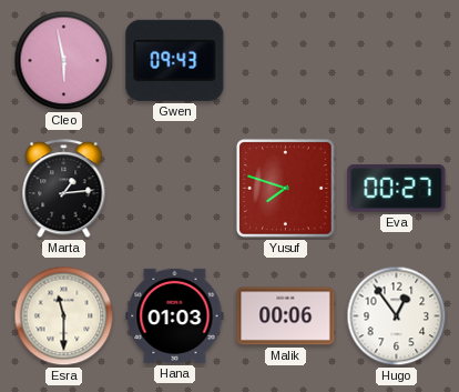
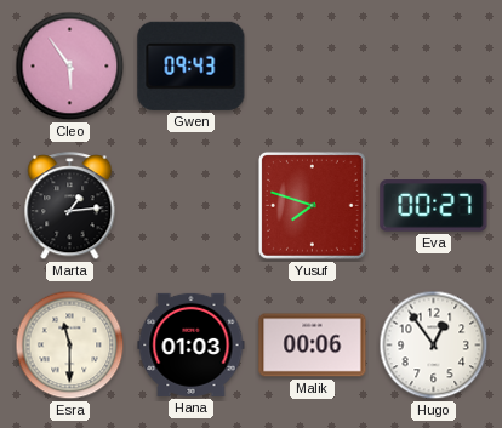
Cleo: 5:58 -> 5:54
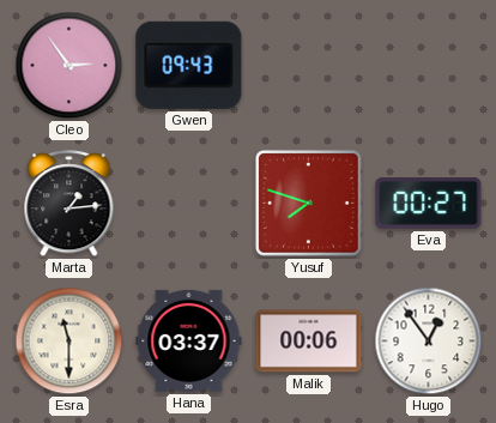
Cleo: 5:54 -> 2:54
Hana: 01:03 -> 03:37
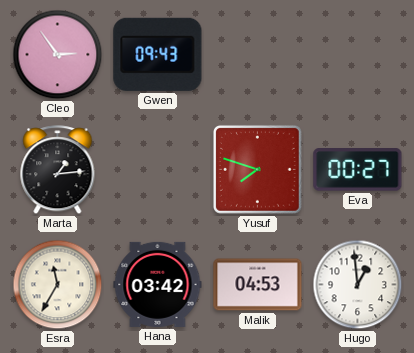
Esra: 11:30 -> 11:35
Hana: 03:37 -> 03:42
Malik: 00:06 -> 04:53
Hugo: 12:54 -> 12:59
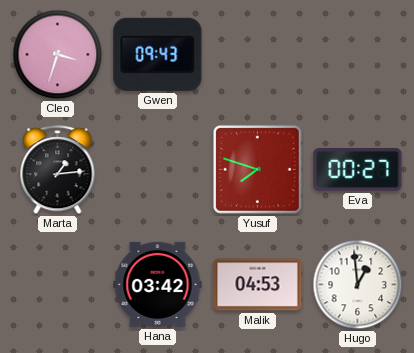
Cleo: 2:54 -> 3:33
Esra: 11:35 -> none
